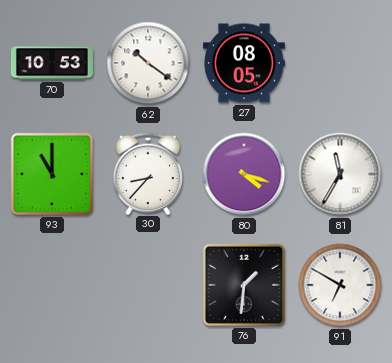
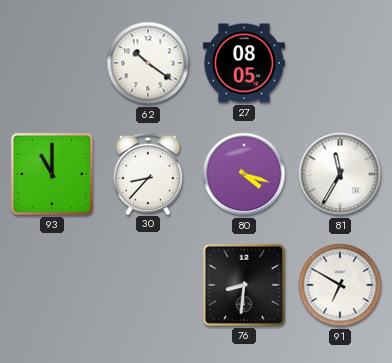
70: 10:53 -> none
76: 1:31 -> 8:31
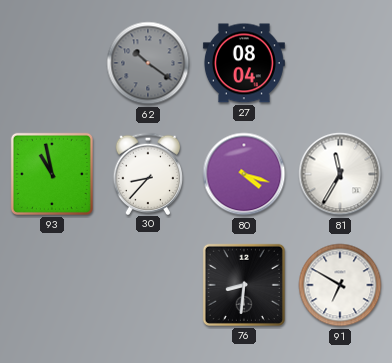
62 dial: white -> grey
27: 08:05 -> 08:04
93: 11:00 -> 10:58
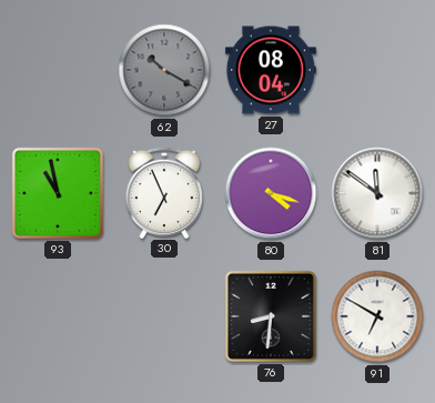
62: 10:21 -> 10:20
30: 8:37 -> 6:56
81: 11:35 -> 11:51
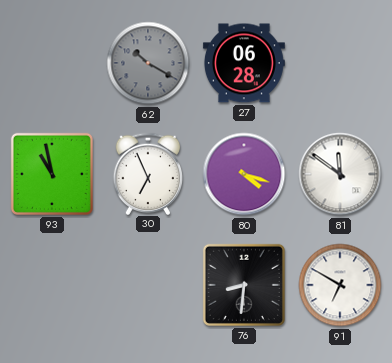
27: 08:04 -> 06:28
